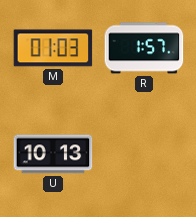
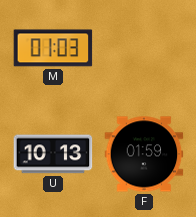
R: 1:57 -> none
F: none -> 01:59
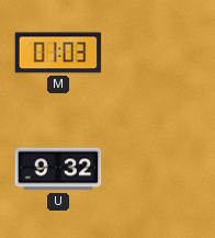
U: 10:13 -> 9:32
F: 01:59 -> none
